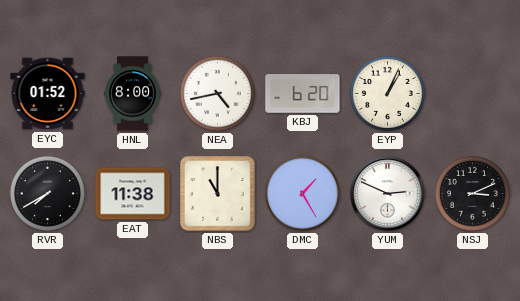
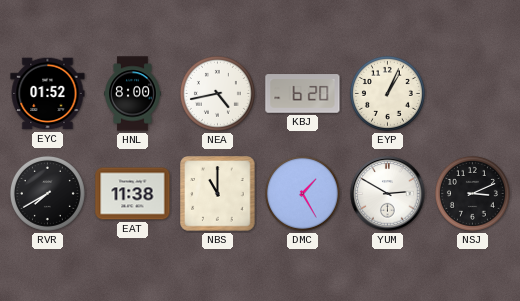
YUM: 2:49 -> 2:50
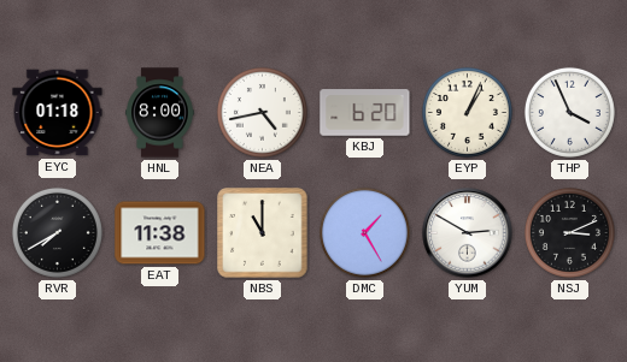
EYC: 01:52 -> 01:18
THP: none -> 3:56
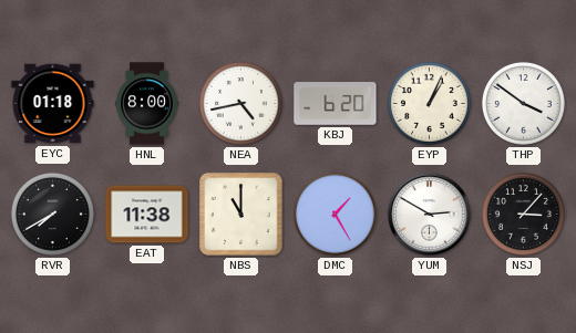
THP: 3:56 -> 3:51
NSJ: 3:11 -> 3:07
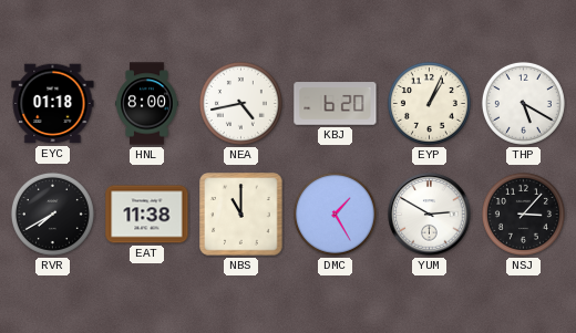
THP: 3:51 -> 5:20
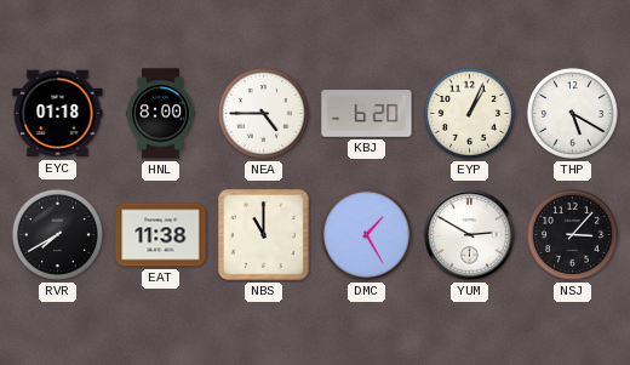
NEA: 4:43 -> 4:45
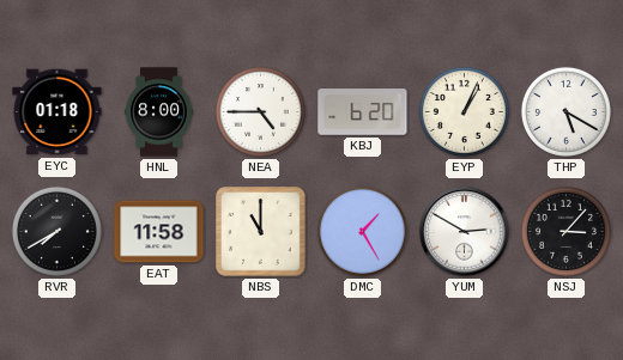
EAT: 11:38 -> 11:58
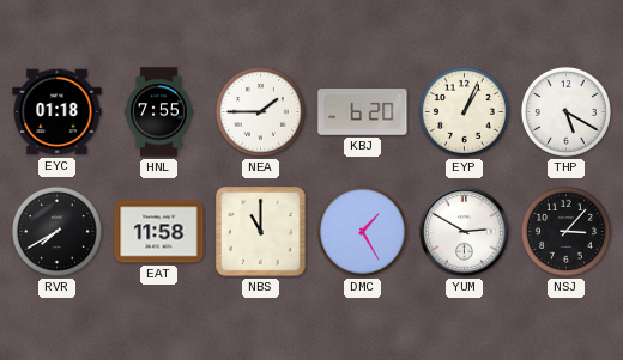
HNL: 8:00 -> 7:55
NEA: 4:45 -> 1:45
